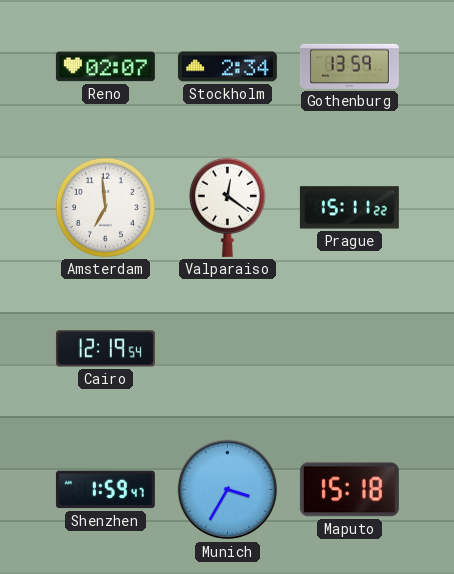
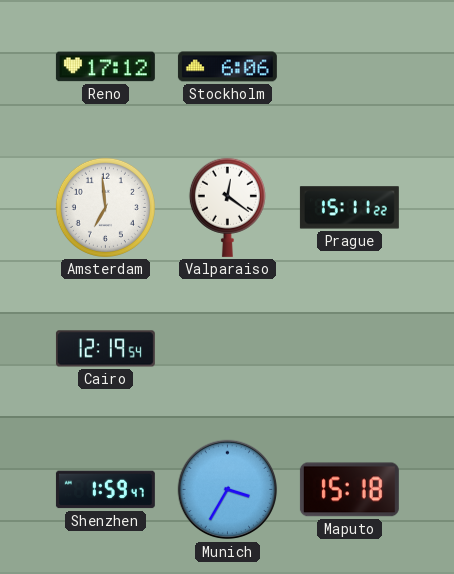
Reno: 02:07 -> 17:12
Stockholm: 2:34 -> 6:06
Gothenburg: 13:59 -> none
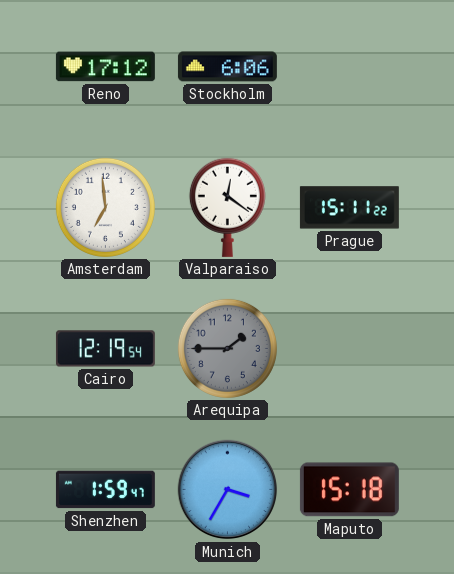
Arequipa: none -> 1:45
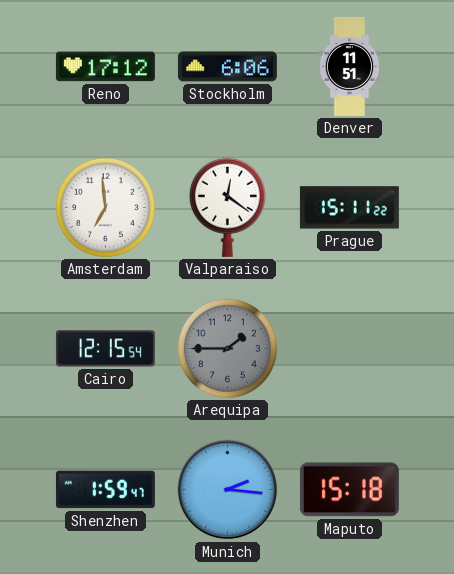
Denver: none -> 11:51
Cairo: 12:19 -> 12:15
Munich: 3:35 -> 2:16
